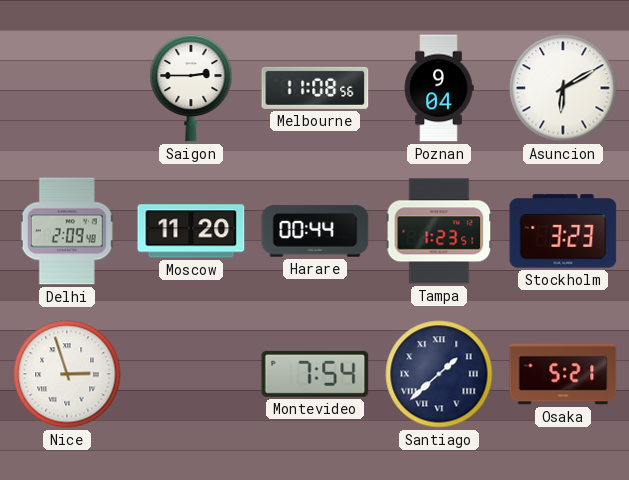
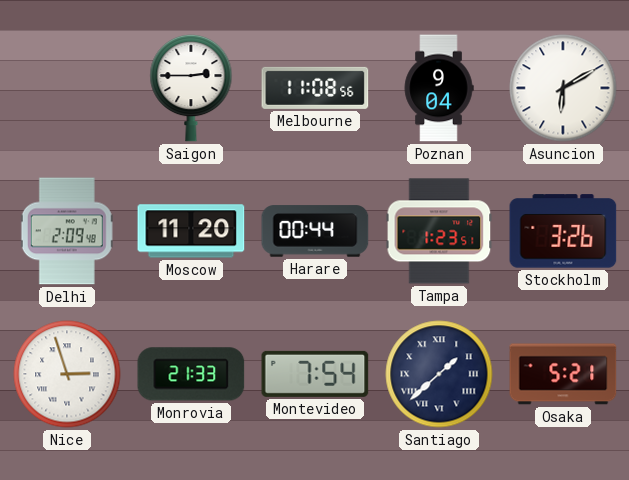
Stockholm: 3:23 -> 3:26
Monrovia: none -> 21:33
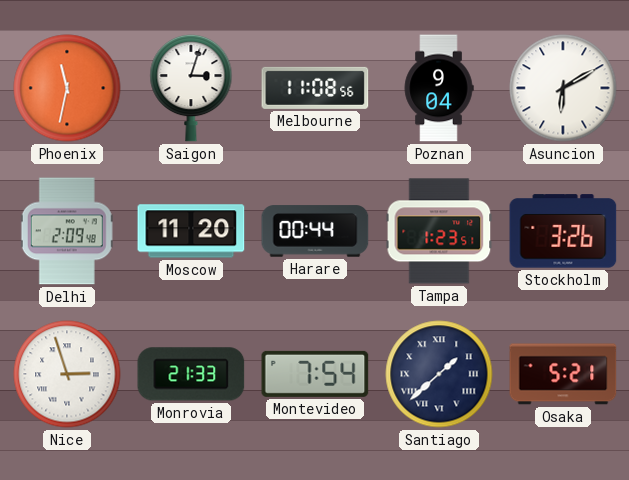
Phoenix: none -> 11:32
Saigon: 2:45 -> 3:03
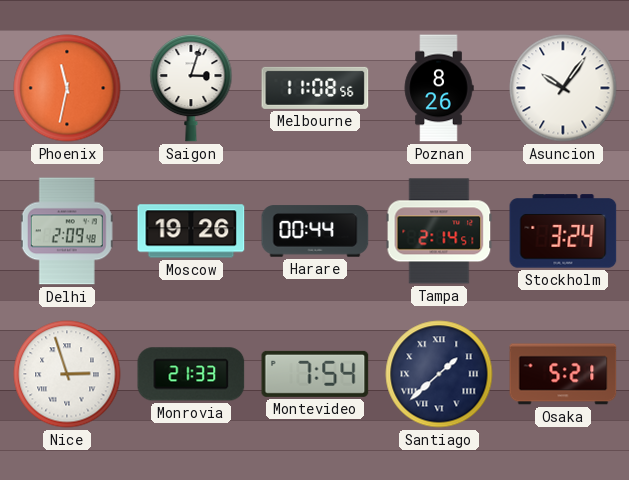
Poznan: 9:04 -> 8:26
Asuncion: 6:10 -> 10:06
Moscow: 11:20 -> 19:26
Tampa: 1:23 -> 2:14
Stockholm: 3:26 -> 3:24
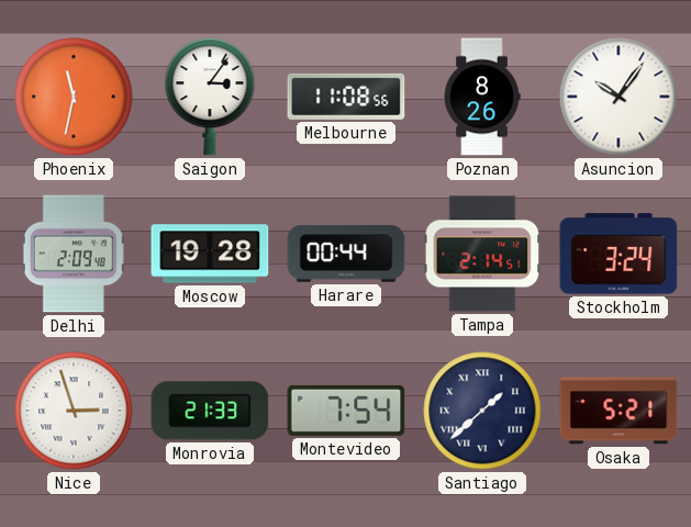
Saigon: 3:03 -> 3:06
Moscow: 19:26 -> 19:28
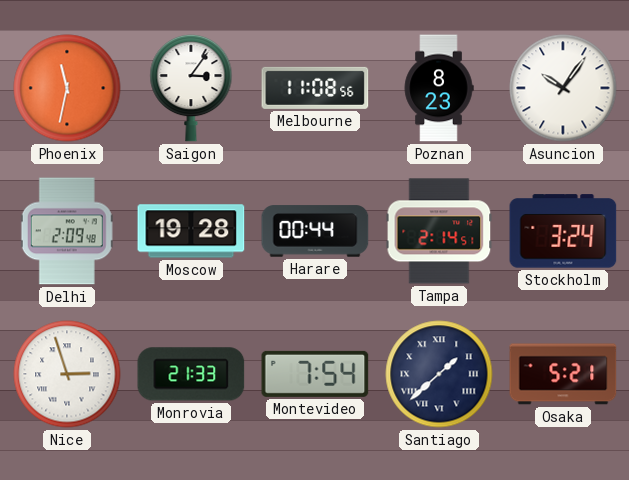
Poznan: 8:26 -> 8:23
